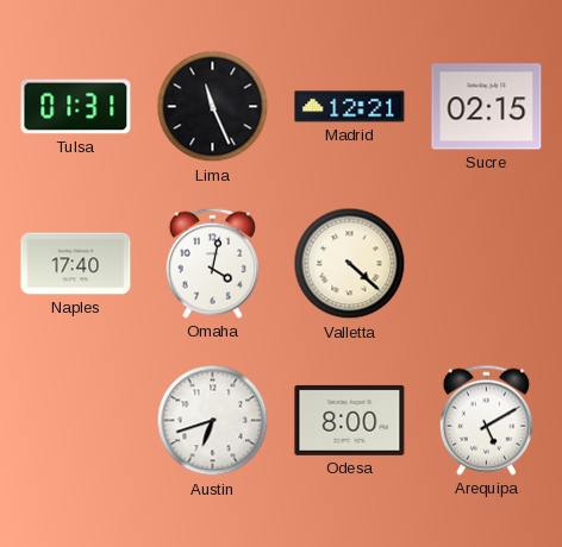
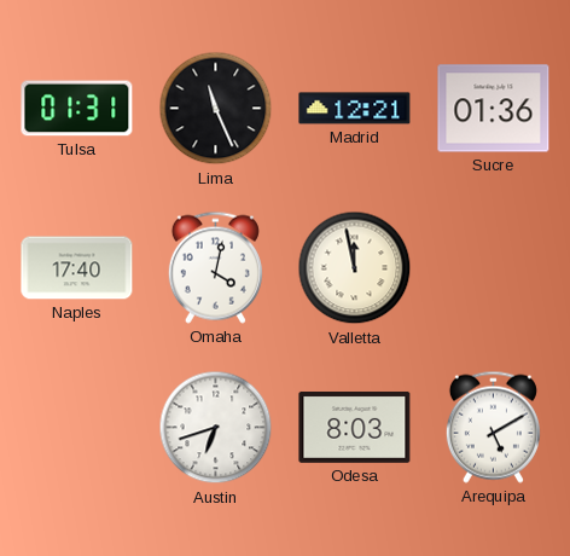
Sucre: 02:15 -> 01:36
Valletta: 4:22 -> 11:58
Odesa: 8:00 -> 8:03
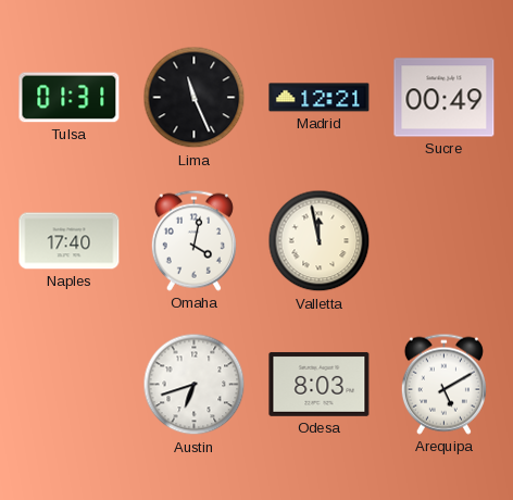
Sucre: 01:36 -> 00:49
